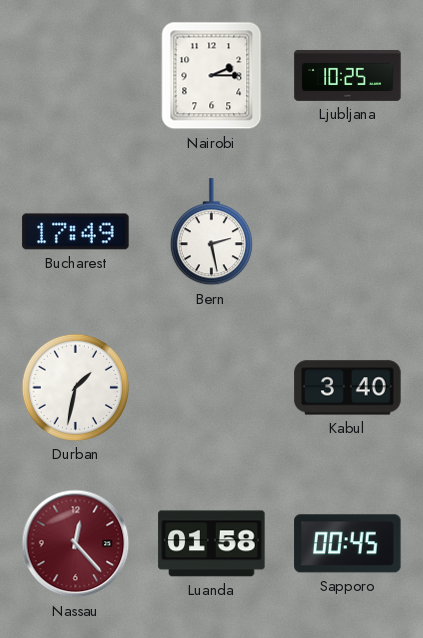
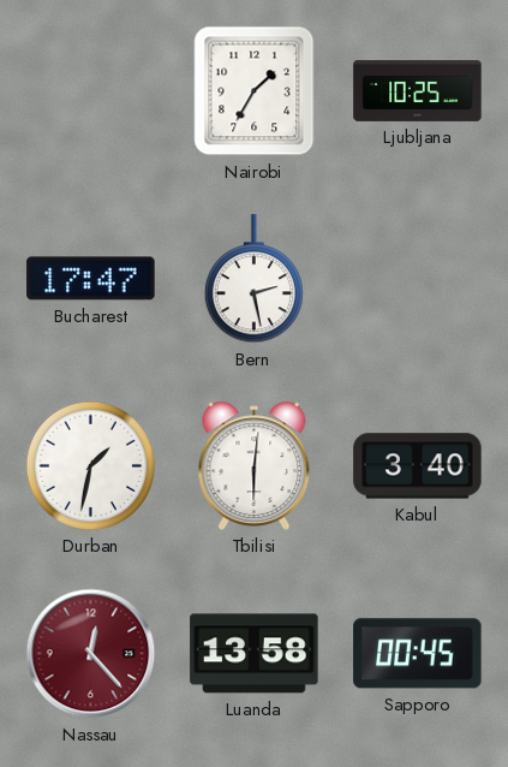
Nairobi: 2:15 -> 1:35
Bucharest: 17:49 -> 17:47
Tbilisi: none -> 6:01
Luanda: 01:58 -> 13:58
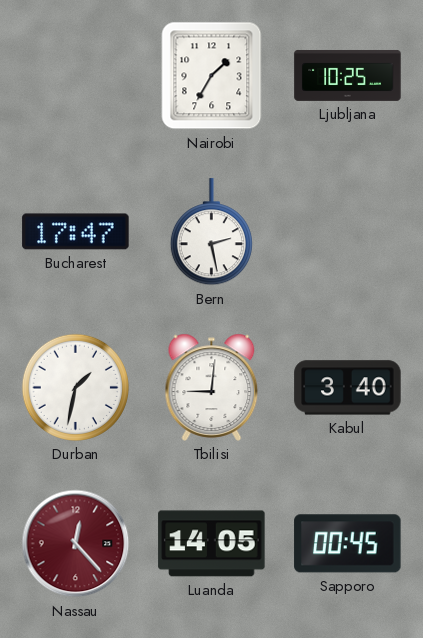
Tbilisi: 6:01 -> 9:01
Luanda: 13:58 -> 14:05
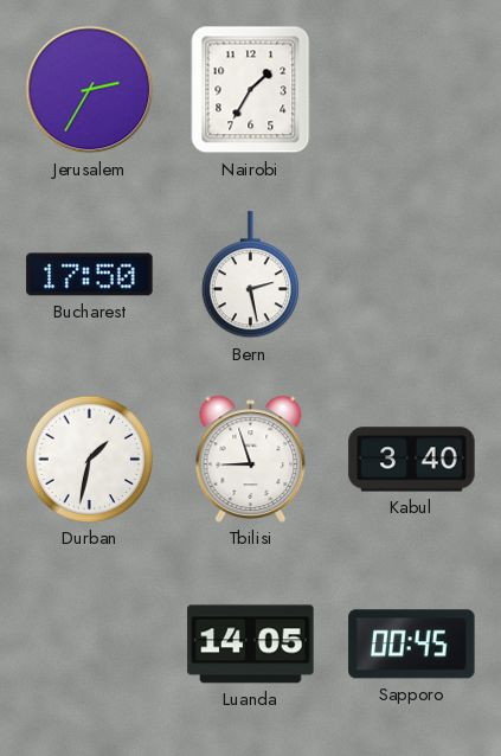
Jerusalem: none -> 2:35
Ljubljana: 10:25 -> none
Bucharest: 17:47 -> 17:50
Tbilisi: 9:01 -> 8:57
Nassau: 12:23 -> none
